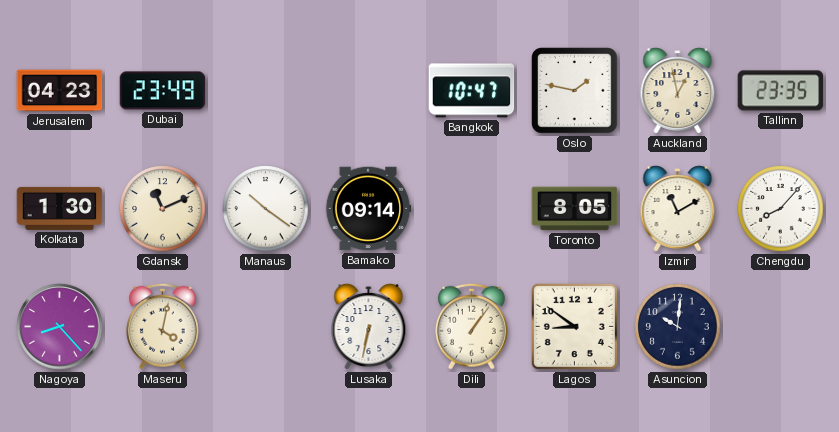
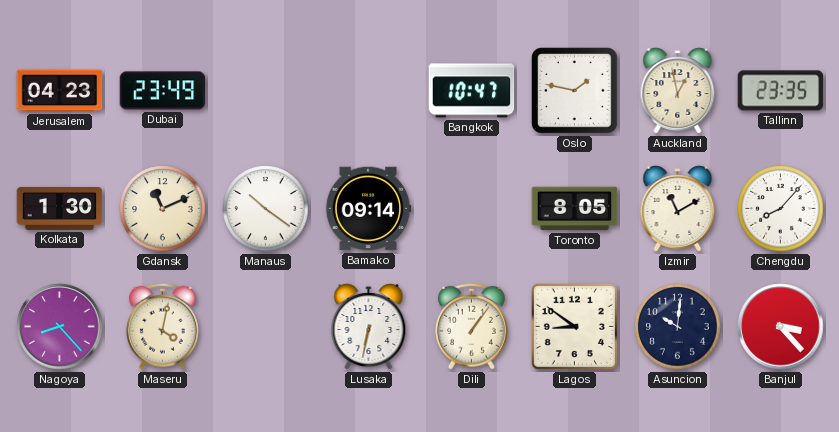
Banjul: none -> 3:23
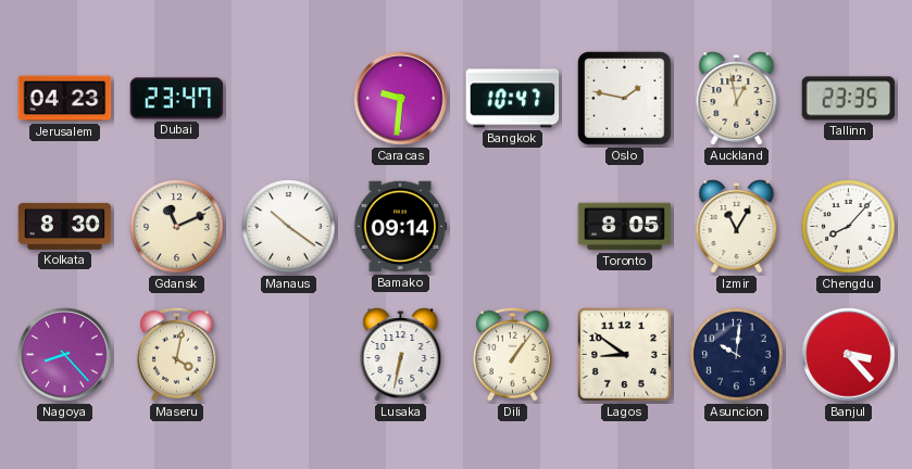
Dubai: 23:49 -> 23:47
Caracas: none -> 9:31
Kolkata: 1:30 -> 8:30
Izmir: 11:10 -> 11:05
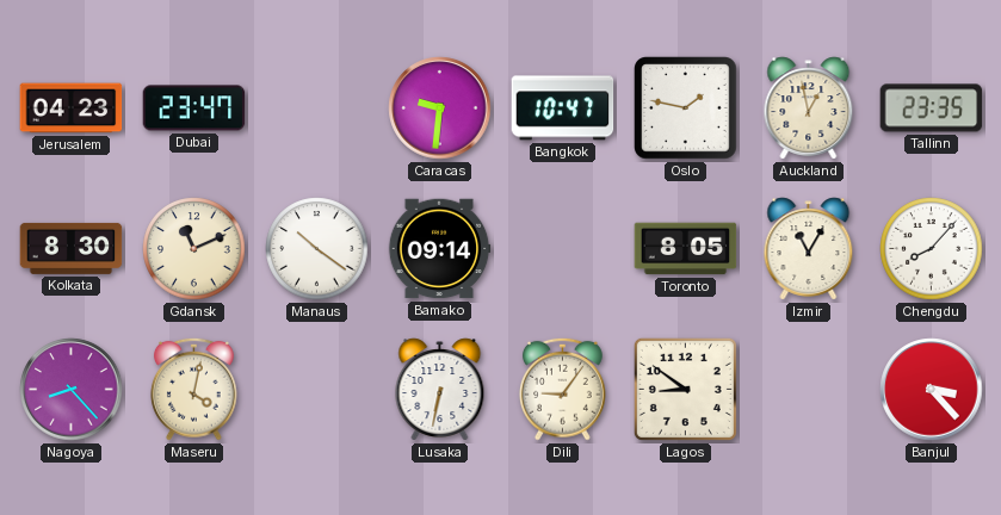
Dili: 1:06 -> 9:06
Asuncion: 10:01 -> none
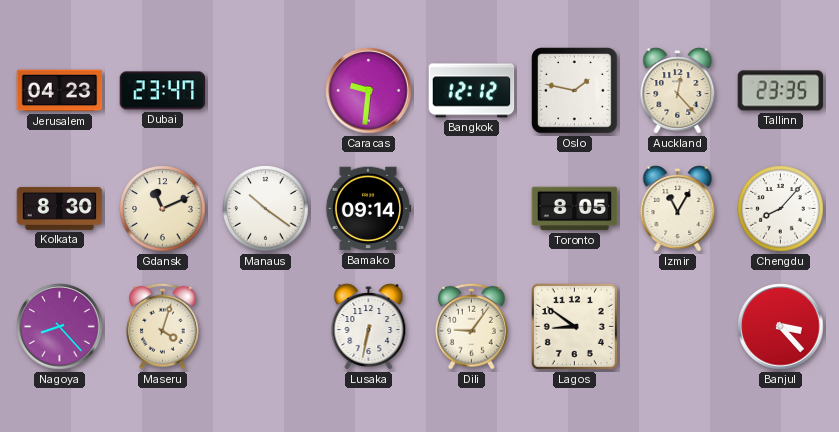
Bangkok: 10:47 -> 12:12
Auckland: 12:58 -> 12:23
Maseru: 4:02 -> 4:03
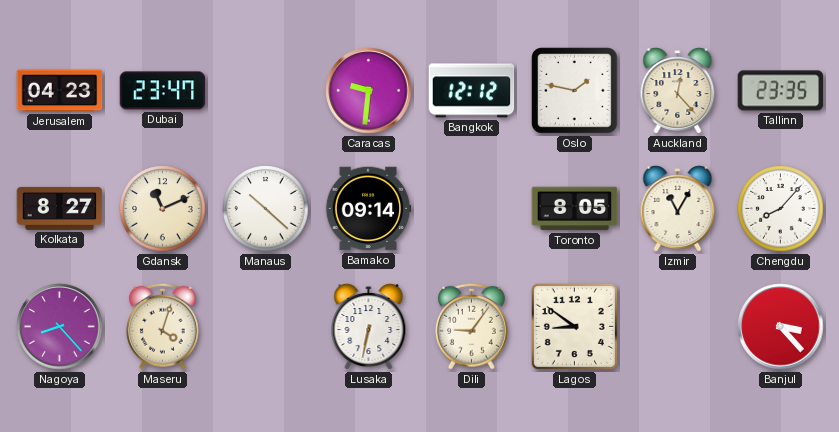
Kolkata: 8:30 -> 8:27
Manaus: 10:21 -> 10:22
